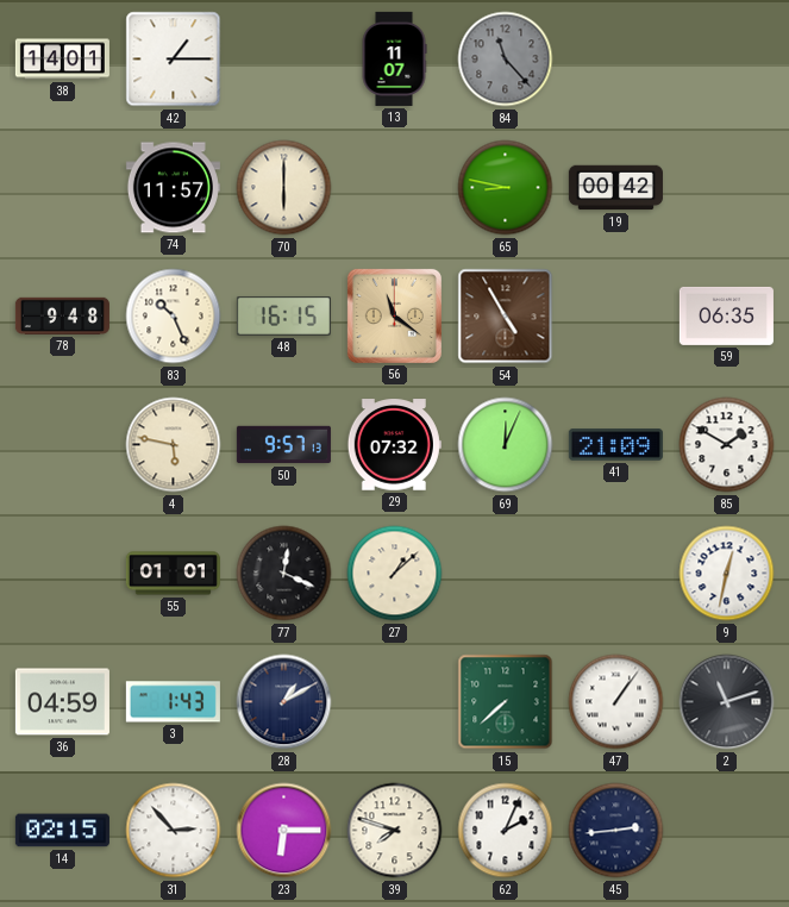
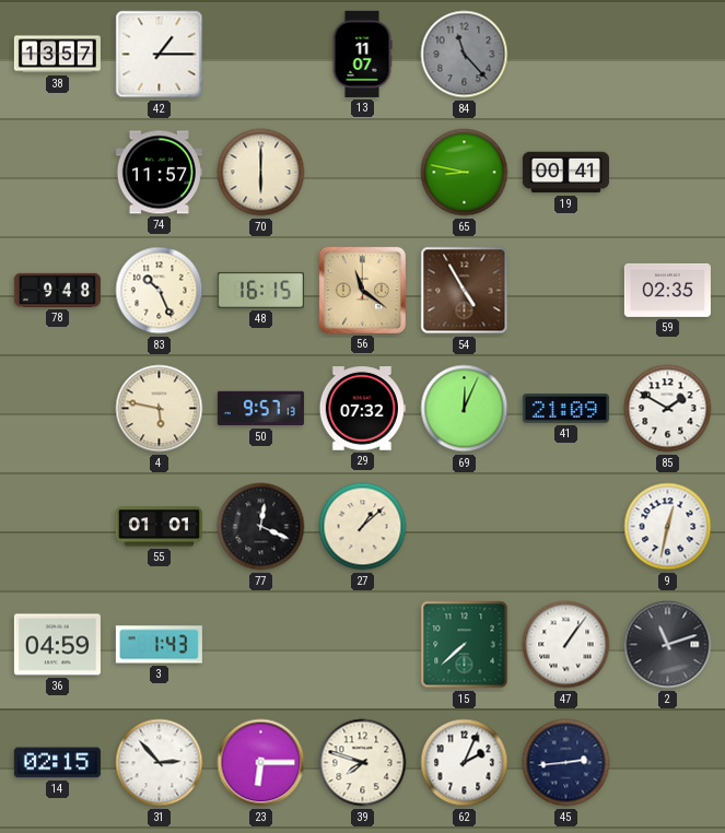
38: 14:01 -> 13:57
19: 00:42 -> 00:41
59: 06:35 -> 02:35
28: 1:10 -> none
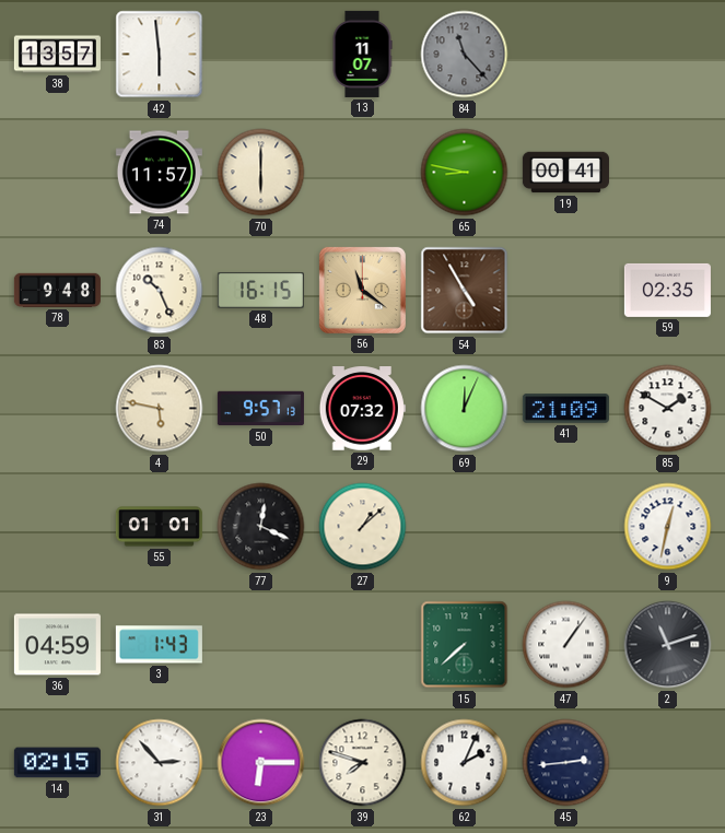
42: 1:15 -> 5:59
